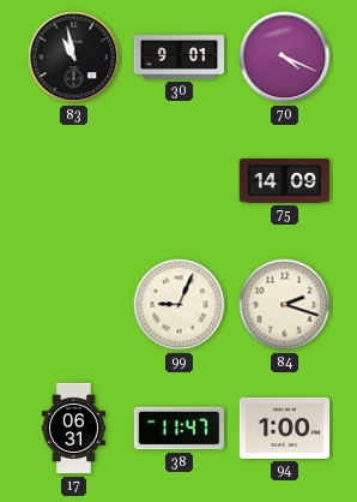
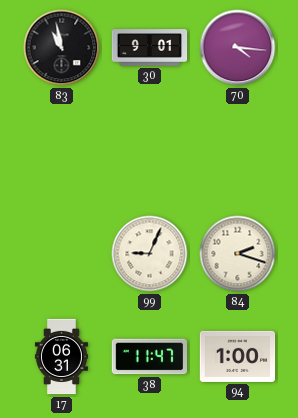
70: 4:19 -> 4:16
75: 14:09 -> none
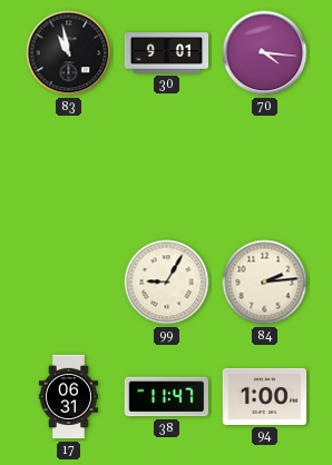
99: 9:04 -> 9:05
84: 2:18 -> 2:14
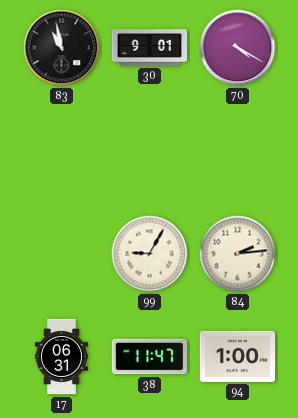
70: 4:16 -> 4:20
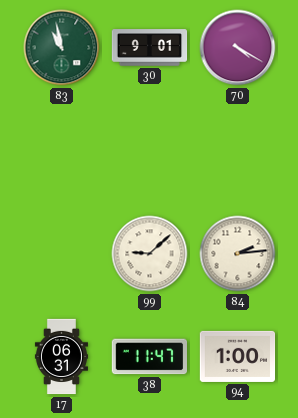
83 dial: black -> green
99: 9:05 -> 9:08
